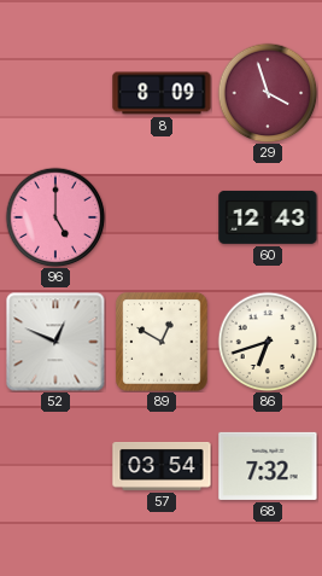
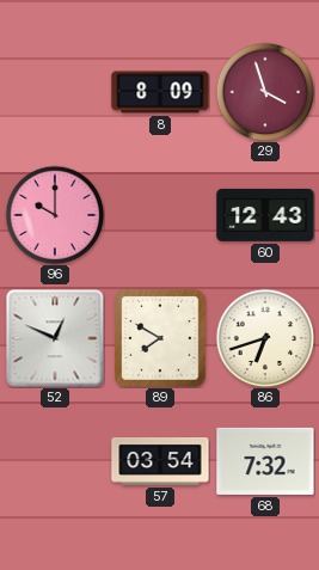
96: 5:00 -> 10:00
89: 12:50 -> 7:50
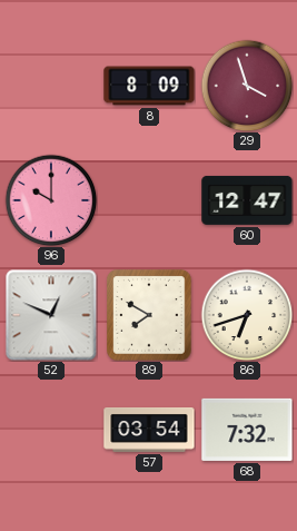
60: 12:43 -> 12:47
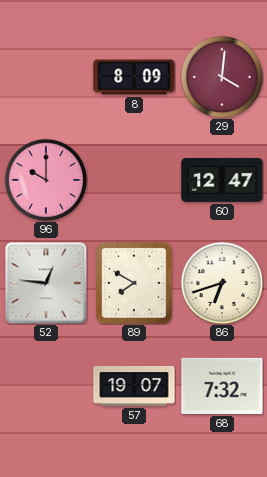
29: 3:57 -> 4:01
52: 12:49 -> 12:46
57: 03:54 -> 19:07
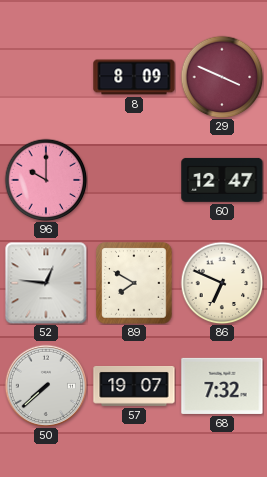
29: 4:01 -> 3:49
86: 6:42 -> 6:49
50: none -> 7:38
